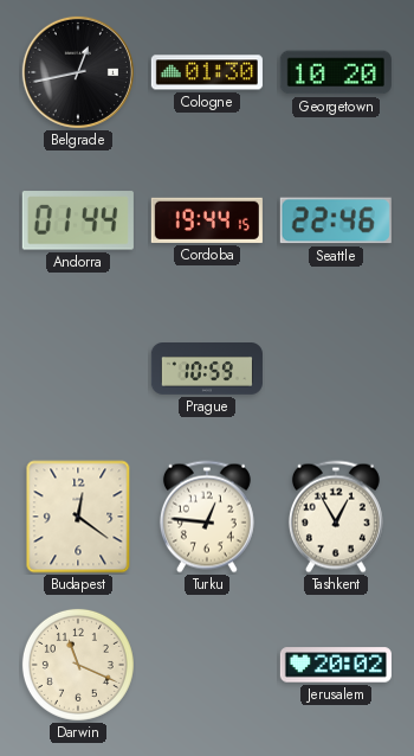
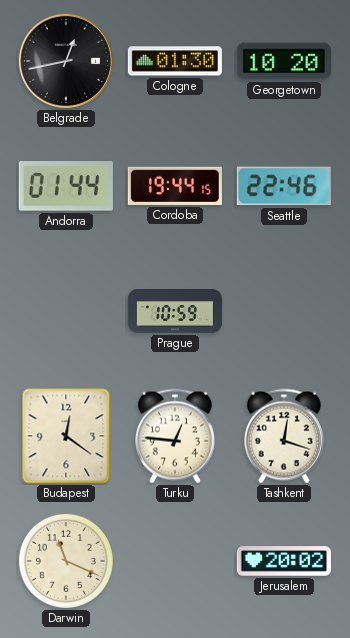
Tashkent: 12:55 -> 12:18
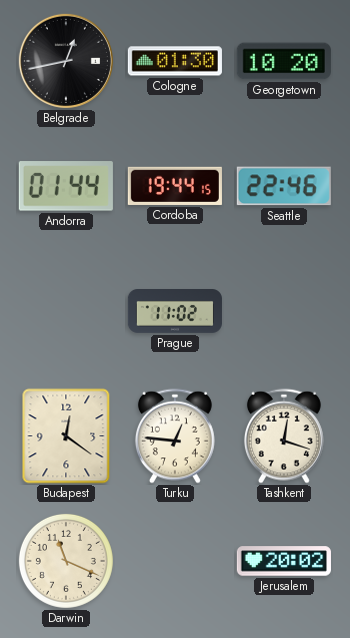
Prague: 10:59 -> 11:02
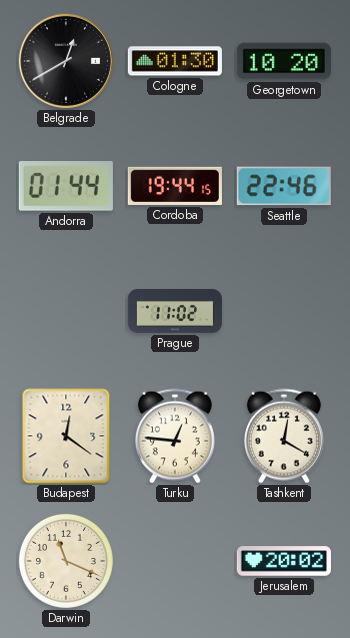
Belgrade: 12:43 -> 12:40
Tashkent: 12:18 -> 12:20
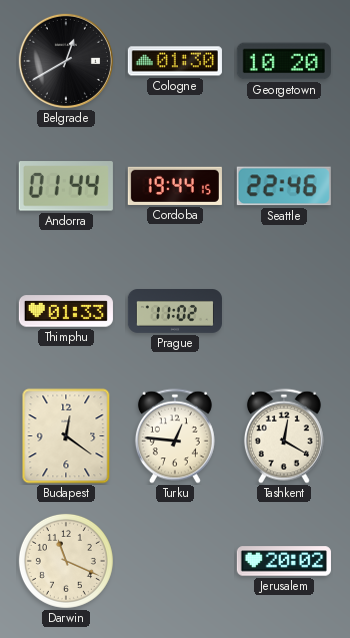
Thimphu: none -> 01:33
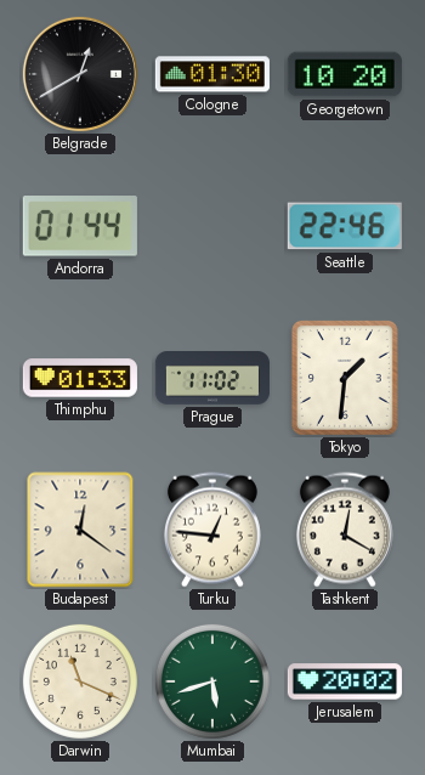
Cordoba: 19:44 -> none
Tokyo: none -> 1:31
Mumbai: none -> 5:42
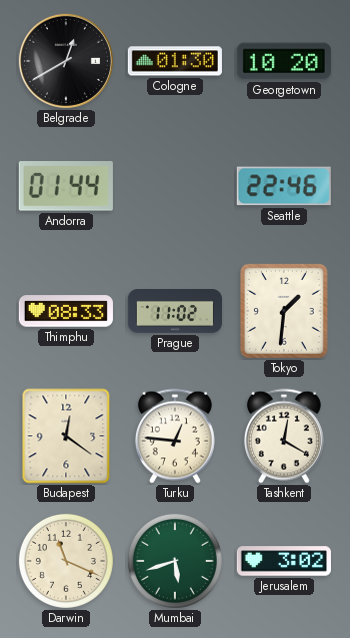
Thimphu: 01:33 -> 08:33
Jerusalem: 20:02 -> 3:02
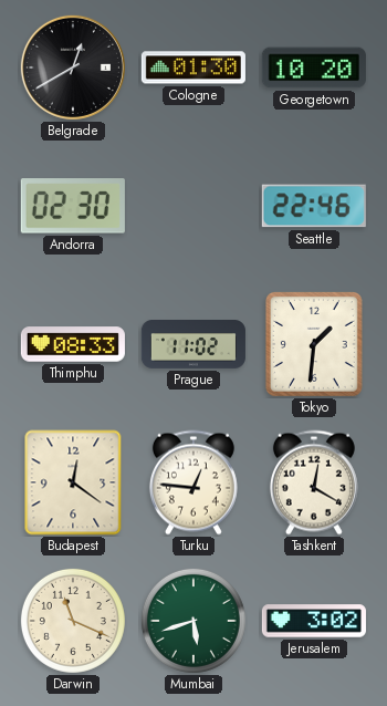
Andorra: 01:44 -> 02:30
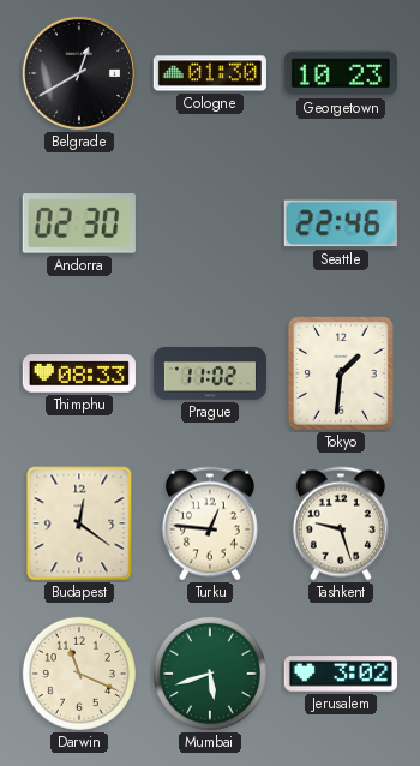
Georgetown: 10:20 -> 10:23
Tashkent: 12:20 -> 9:27
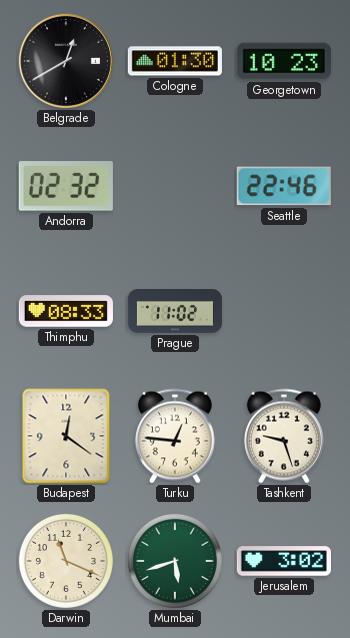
Andorra: 02:30 -> 02:32
Tokyo: 1:31 -> none
